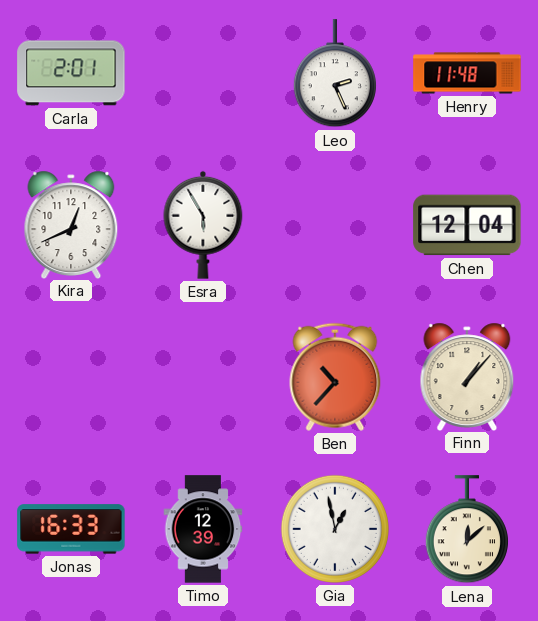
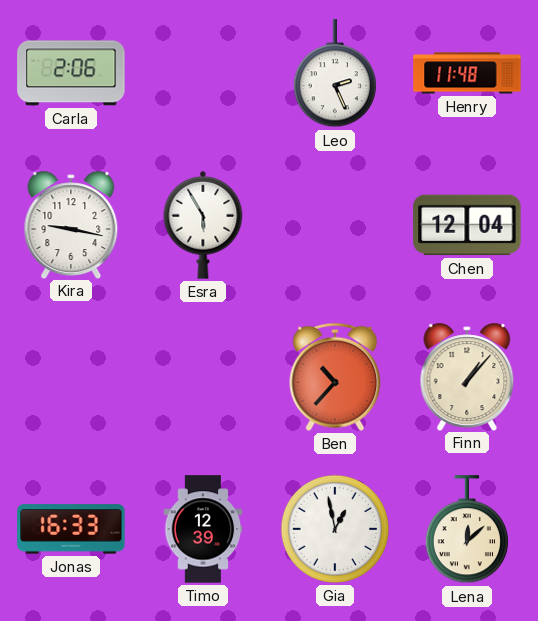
Carla: 2:01 -> 2:06
Kira: 12:41 -> 9:17
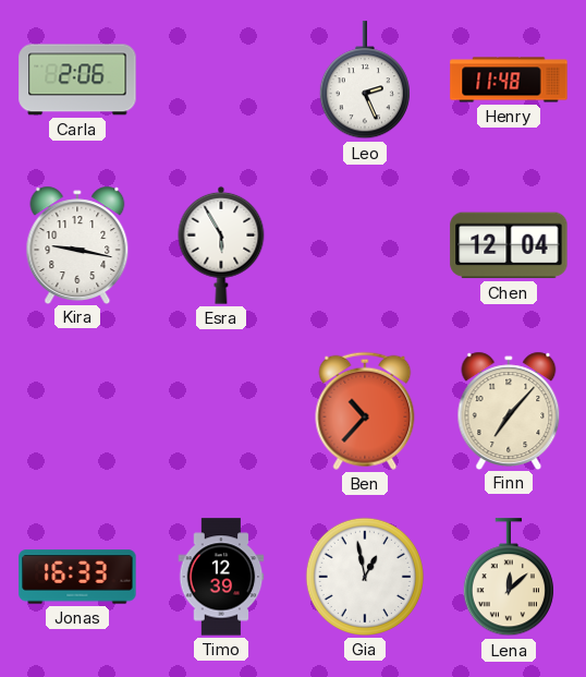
Finn: 1:07 -> 7:07
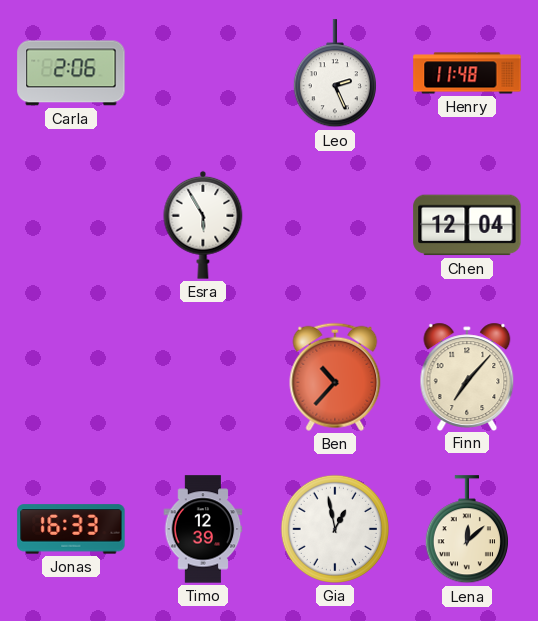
Kira: 9:17 -> none
